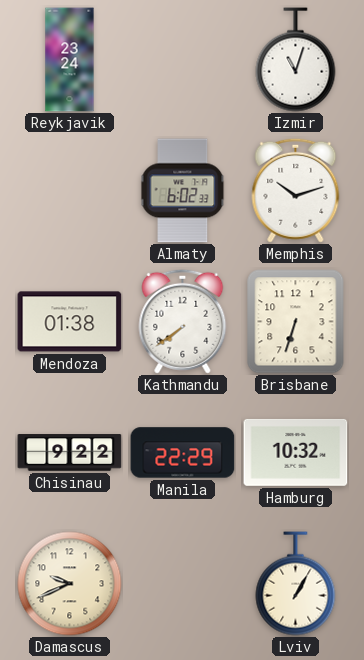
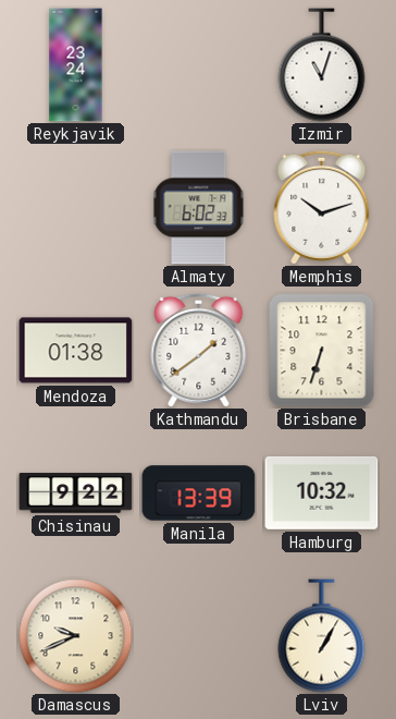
Kathmandu: 7:39 -> 1:39
Manila: 22:29 -> 13:39
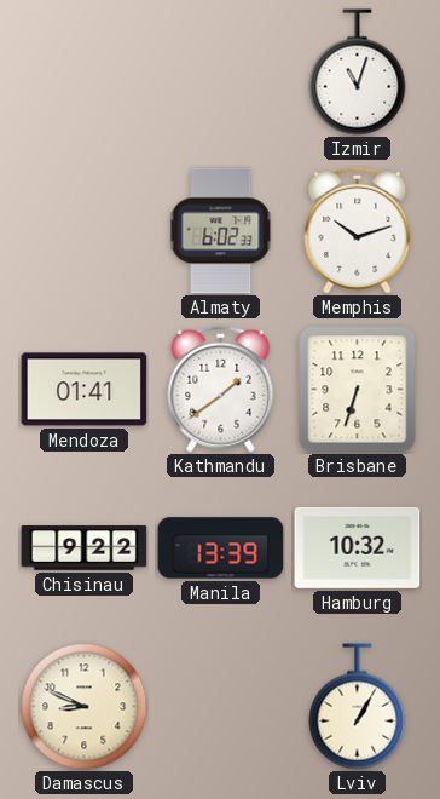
Reykjavik: 23:24 -> none
Mendoza: 01:38 -> 01:41
Damascus: 9:41 -> 8:49
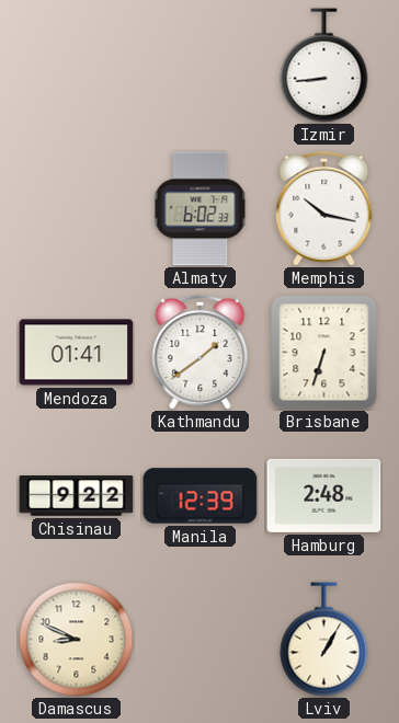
Izmir: 11:03 -> 8:44
Memphis: 10:12 -> 10:17
Manila: 13:39 -> 12:39
Hamburg: 10:32 -> 2:48
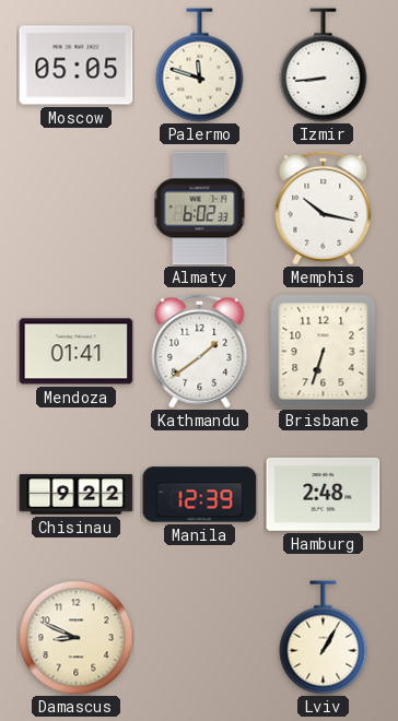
Moscow: none -> 05:05
Palermo: none -> 11:48
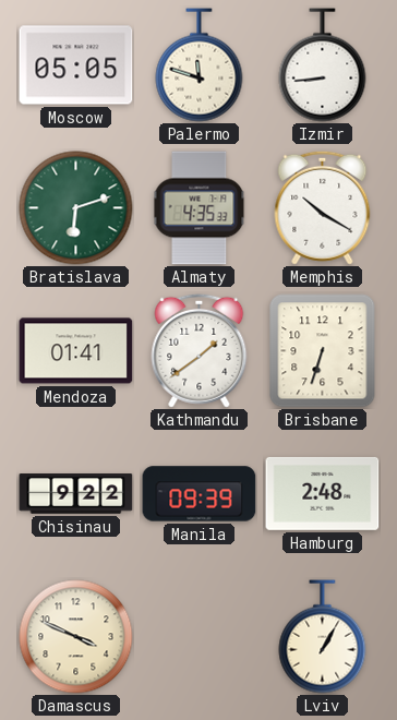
Bratislava: none -> 6:12
Almaty: 6:02 -> 4:35
Memphis: 10:17 -> 10:20
Manila: 12:39 -> 09:39
Damascus: 8:49 -> 3:49
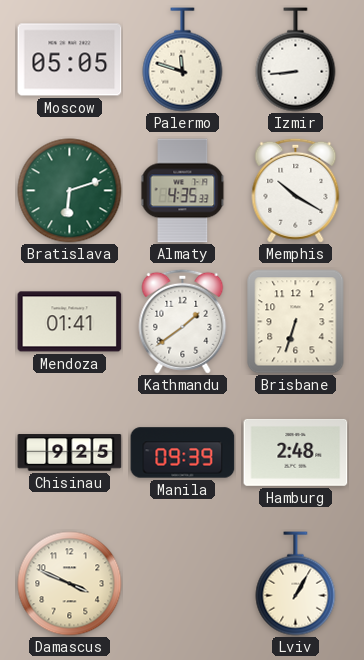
Chisinau: 9:22 -> 9:25
